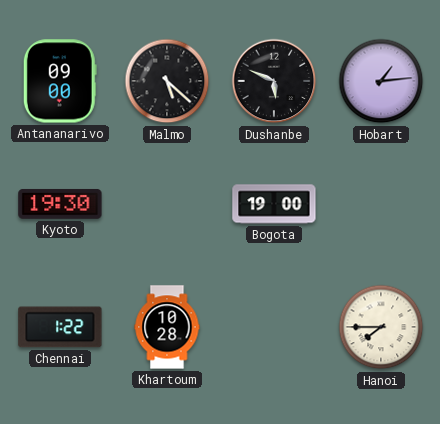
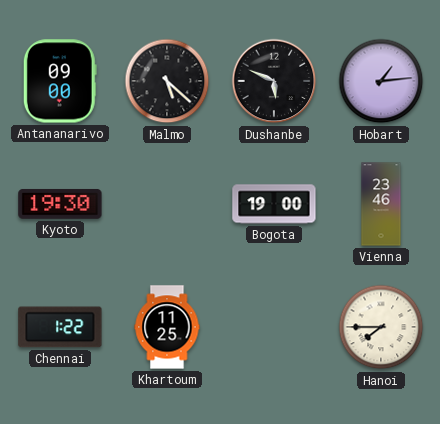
Vienna: none -> 23:46
Khartoum: 10:28 -> 11:25
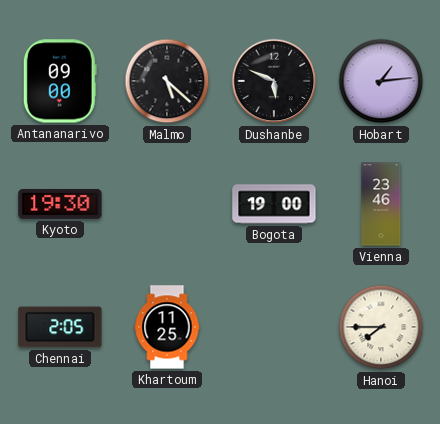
Chennai: 1:22 -> 2:05
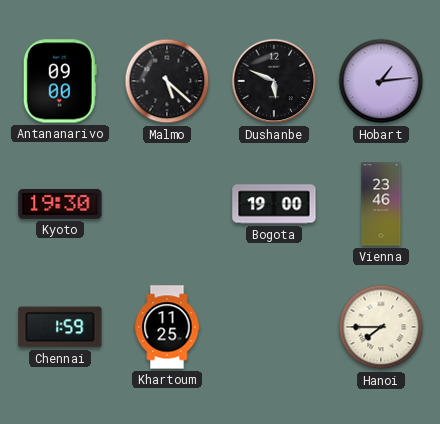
Chennai: 2:05 -> 1:59
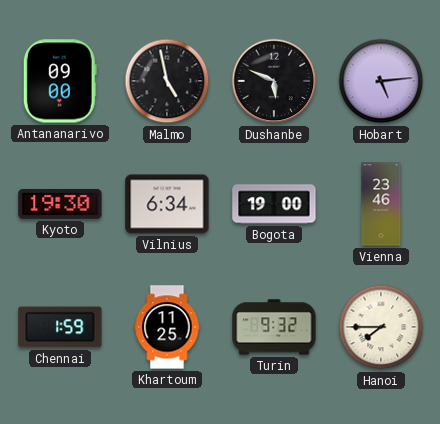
Malmo: 5:22 -> 4:58
Hobart: 1:14 -> 5:14
Vilnius: none -> 6:34
Turin: none -> 9:32
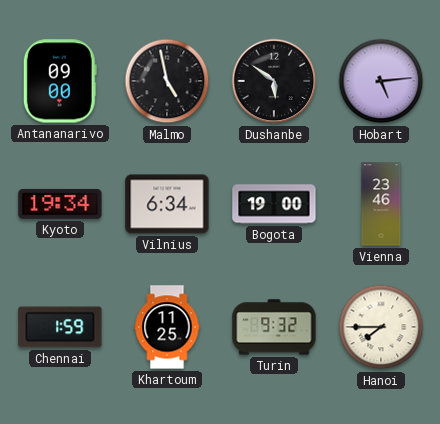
Dushanbe: 5:49 -> 5:51
Kyoto: 19:30 -> 19:34
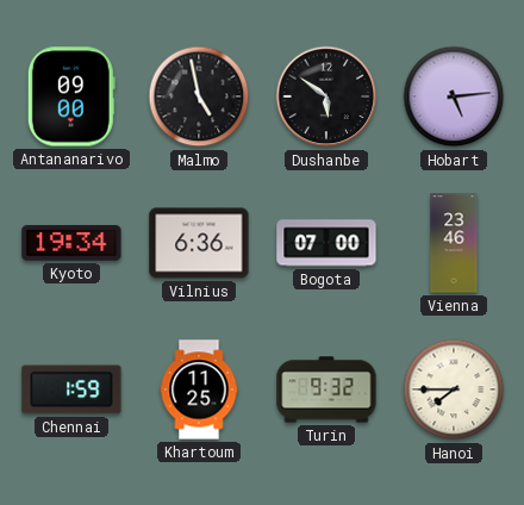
Vilnius: 6:34 -> 6:36
Bogota: 19:00 -> 07:00
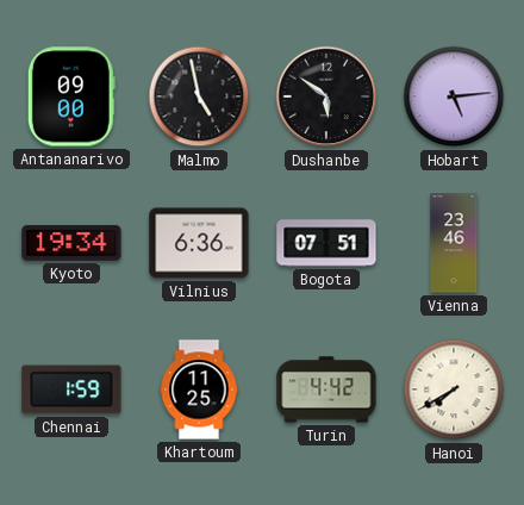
Bogota: 07:00 -> 07:51
Turin: 9:32 -> 4:42
Hanoi: 7:45 -> 7:40
